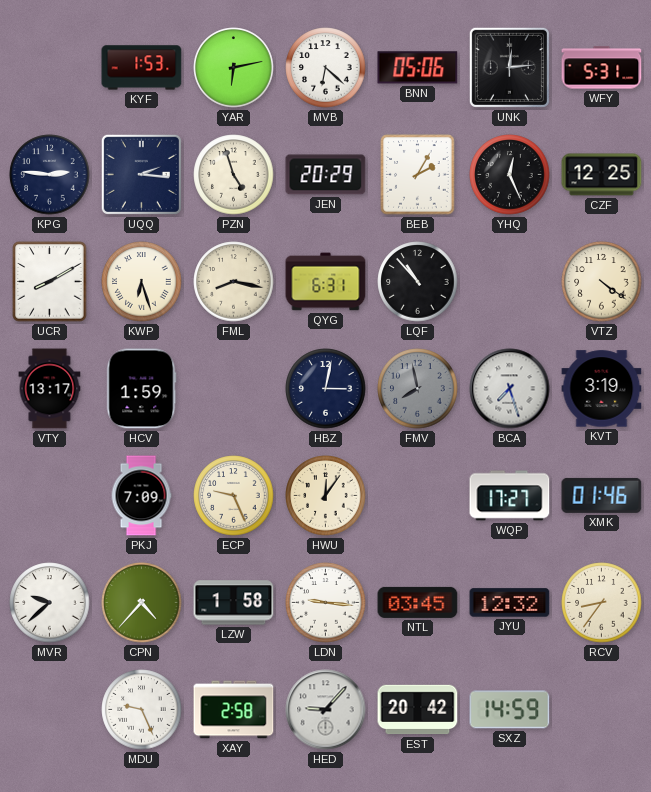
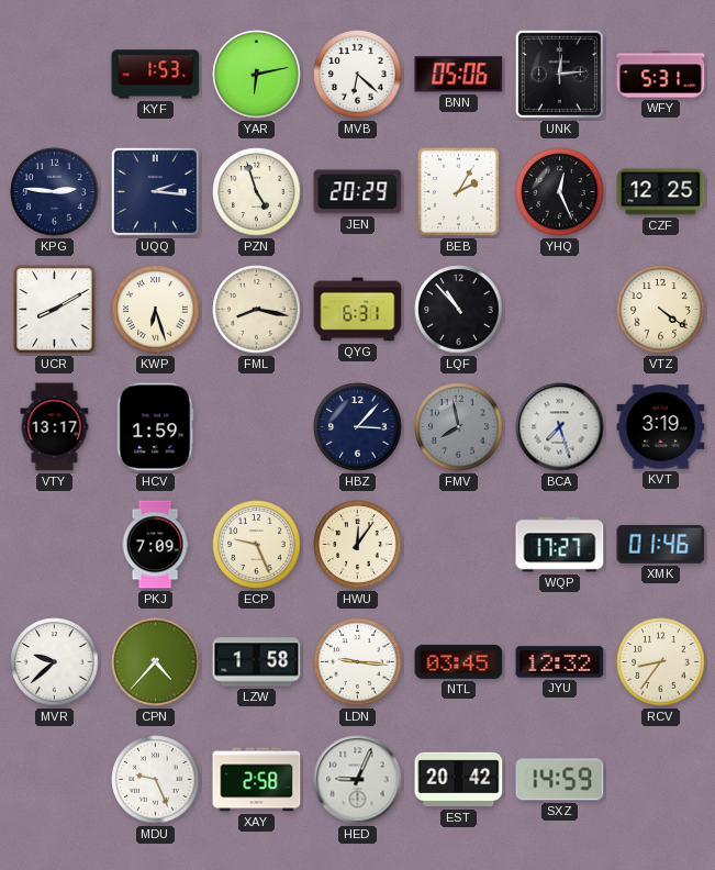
HBZ: 3:02 -> 3:07
HED: 9:07 -> 9:04
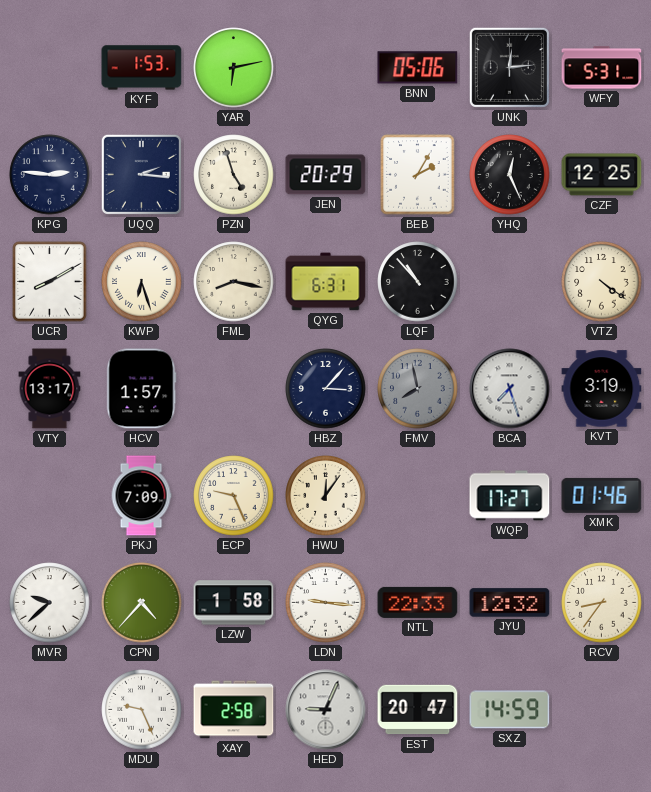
MVB: 6:22 -> none
HCV: 1:59 -> 1:57
NTL: 03:45 -> 22:33
EST: 20:42 -> 20:47
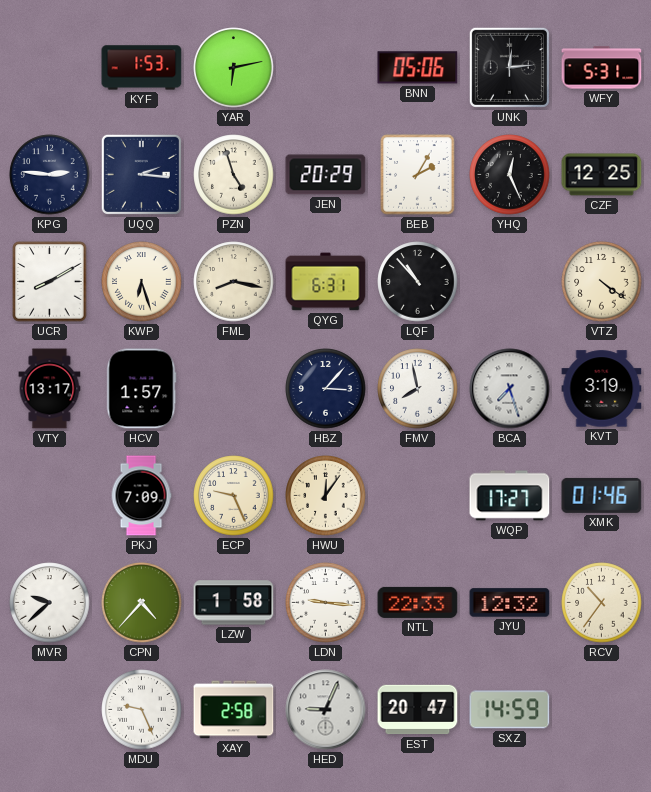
FMV dial: grey -> white
RCV: 8:36 -> 10:36
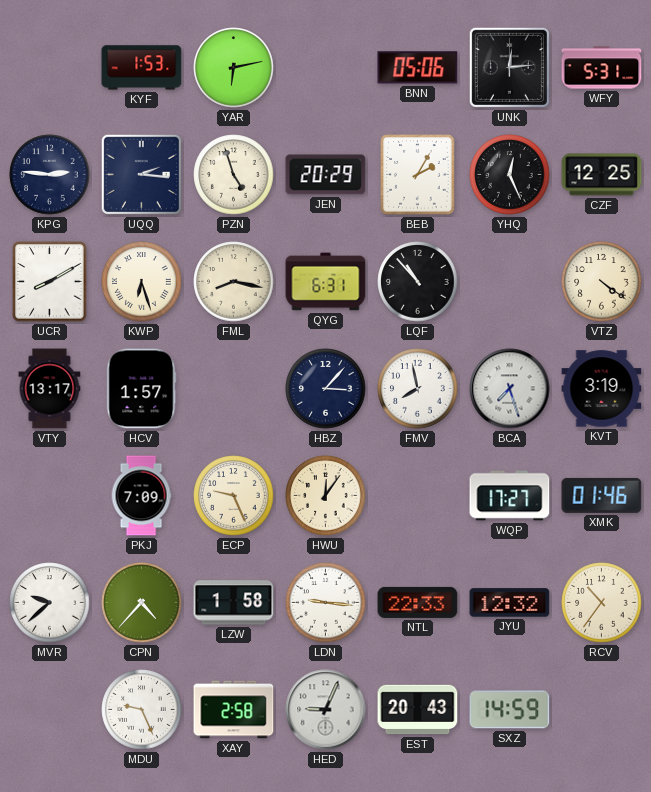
EST: 20:47 -> 20:43
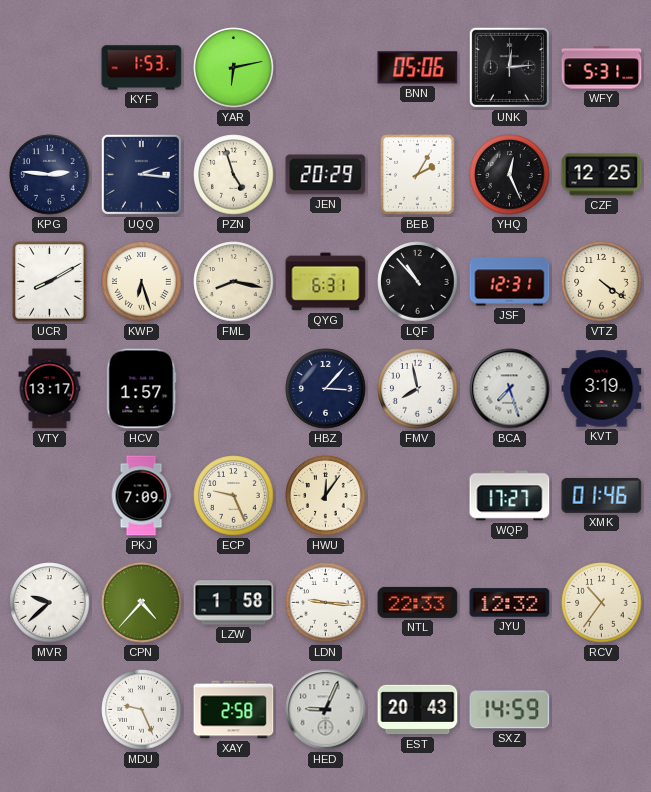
JSF: none -> 12:31
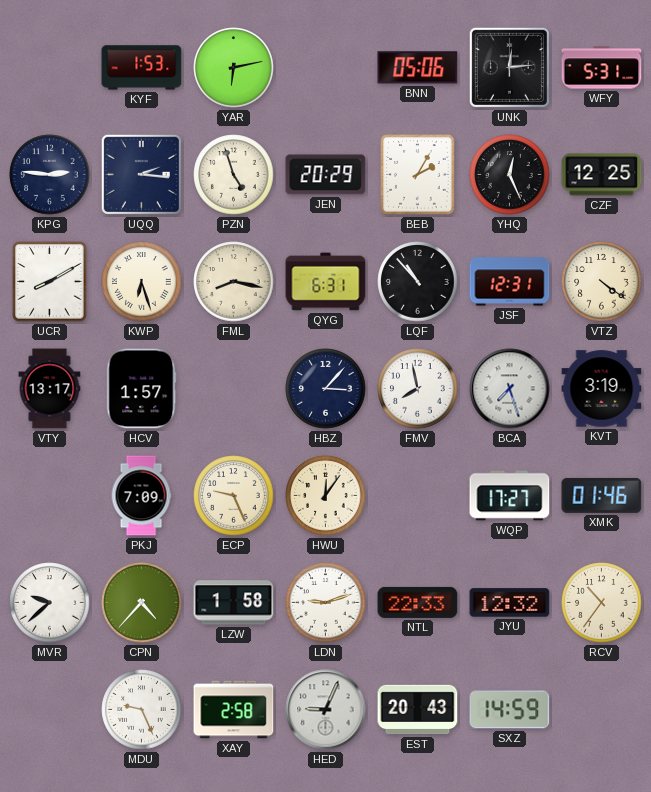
LDN: 9:16 -> 9:12
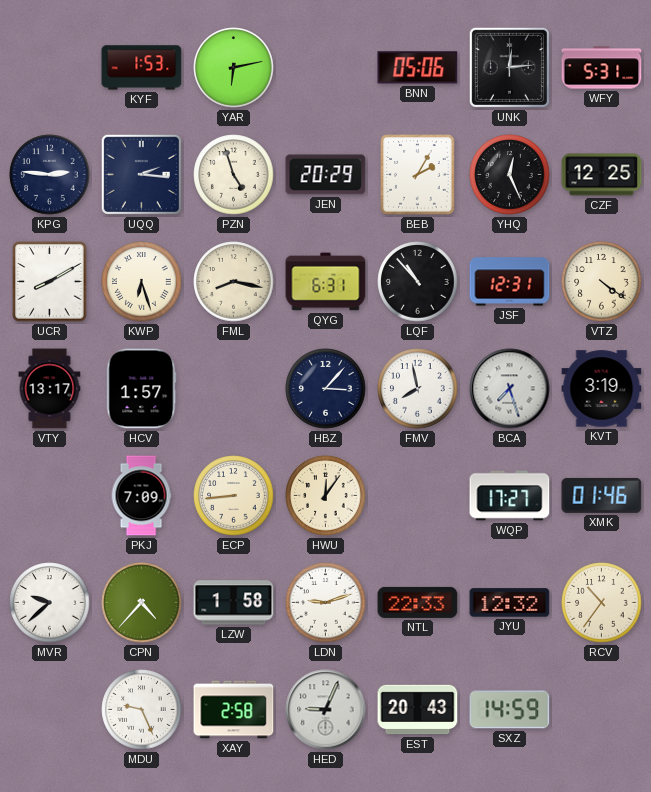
ECP: 9:26 -> 8:44
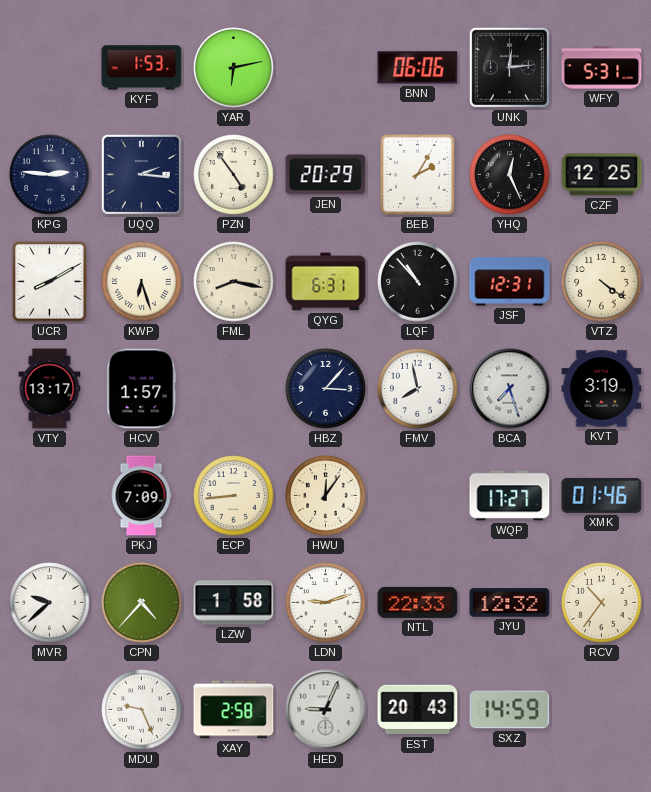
BNN: 05:06 -> 06:06
PZN: 4:57 -> 4:54
